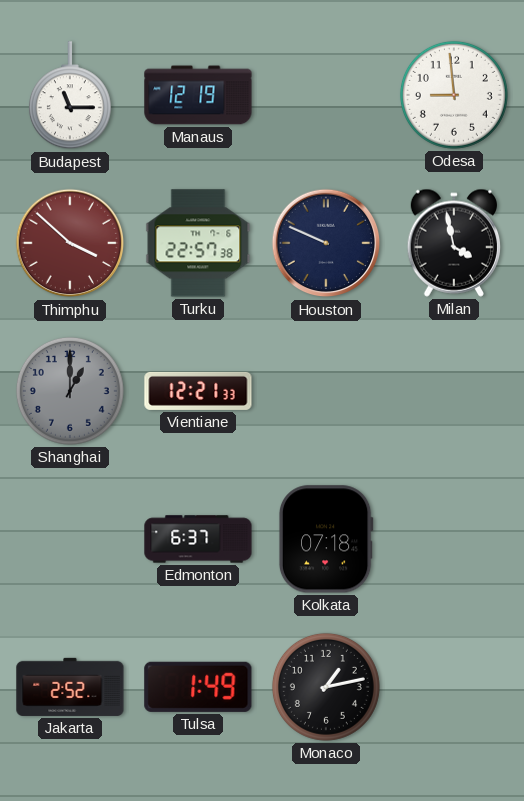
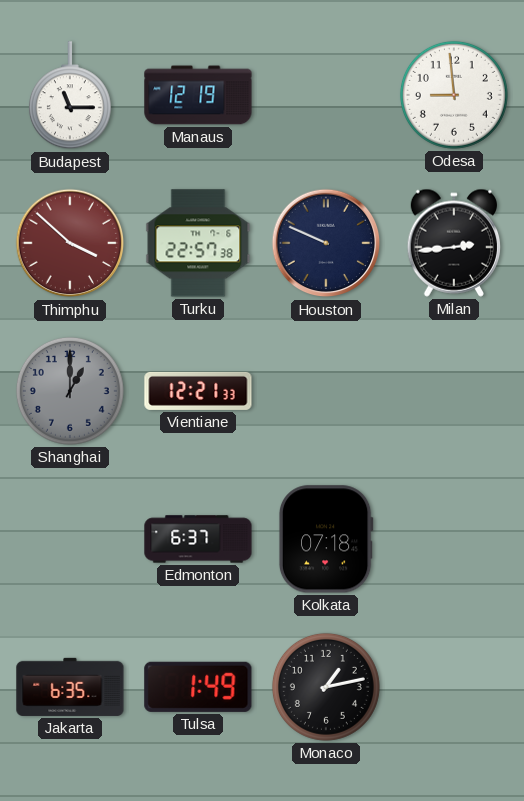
Milan: 3:58 -> 2:44
Jakarta: 2:52 -> 6:35
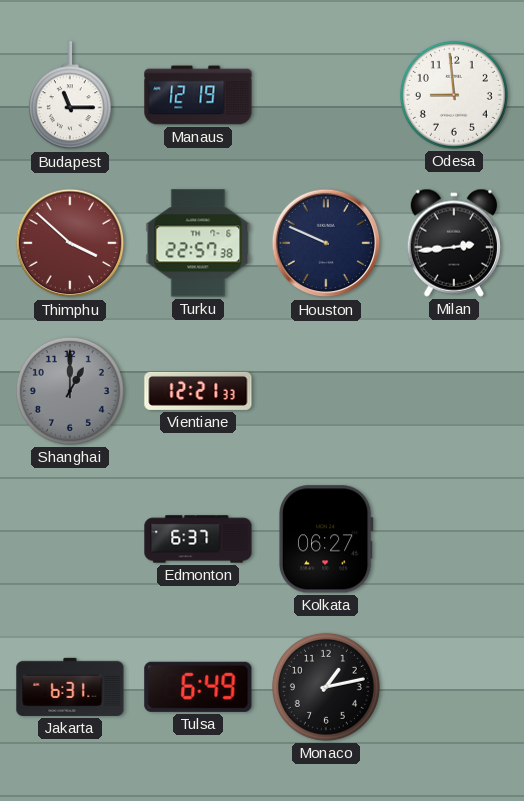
Kolkata: 07:18 -> 06:27
Jakarta: 6:35 -> 6:31
Tulsa: 1:49 -> 6:49
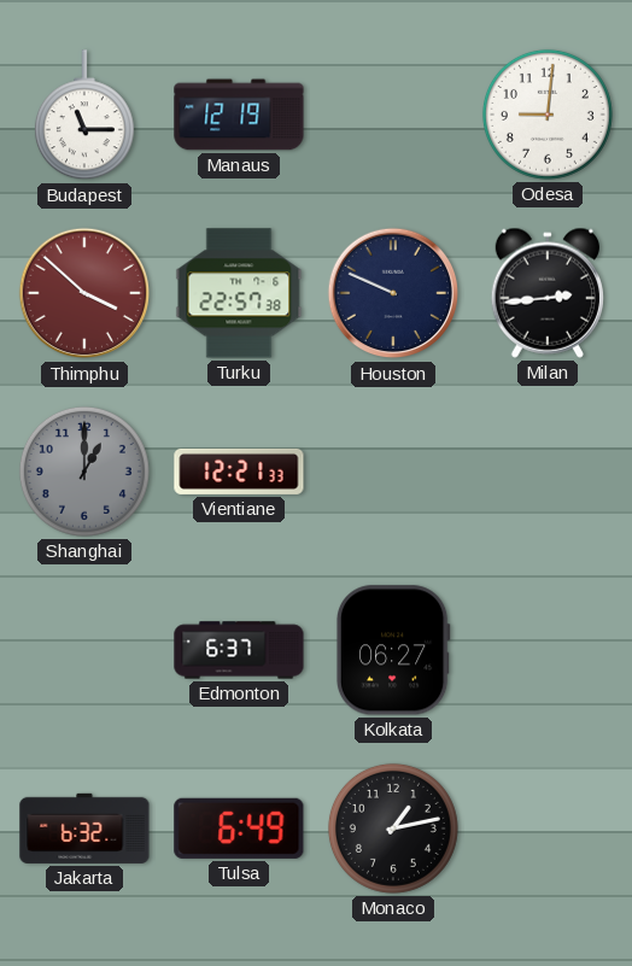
Odesa: 8:59 -> 9:01
Jakarta: 6:31 -> 6:32
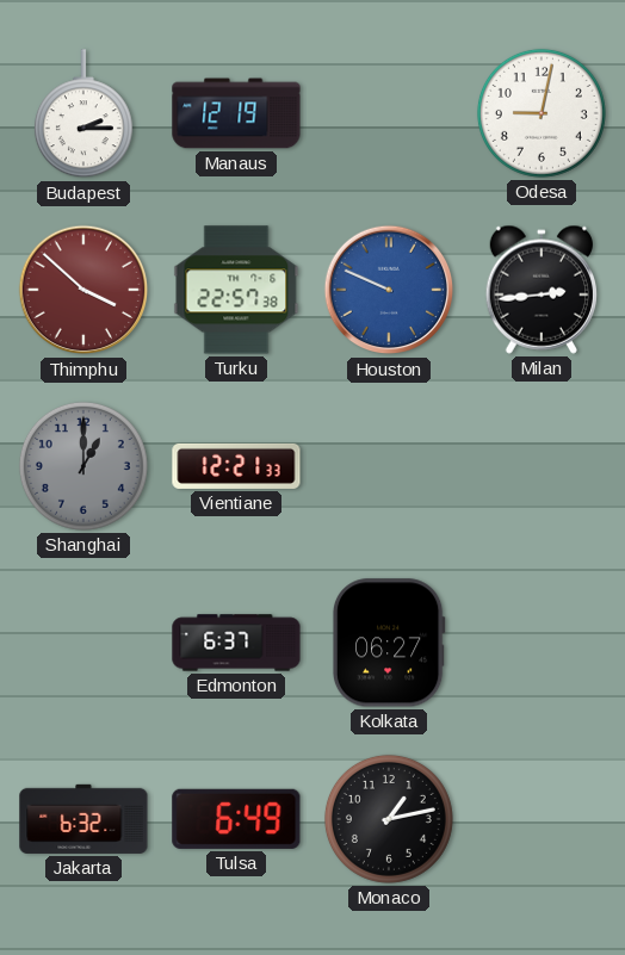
Budapest: 11:15 -> 2:15
Odesa: 9:01 -> 9:02
Houston dial: navy -> blue
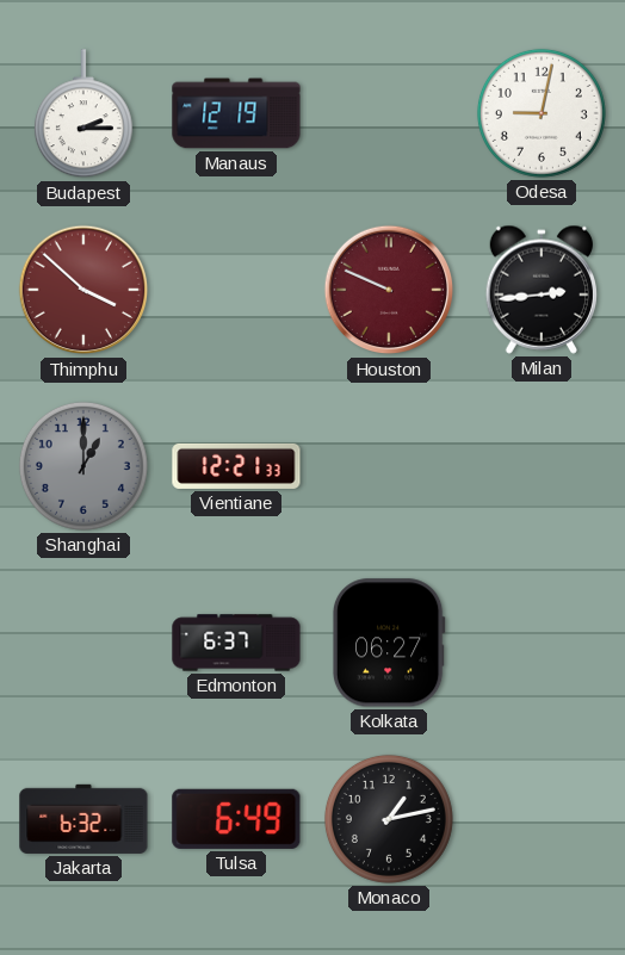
Turku: 22:57 -> none
Houston dial: blue -> burgundy
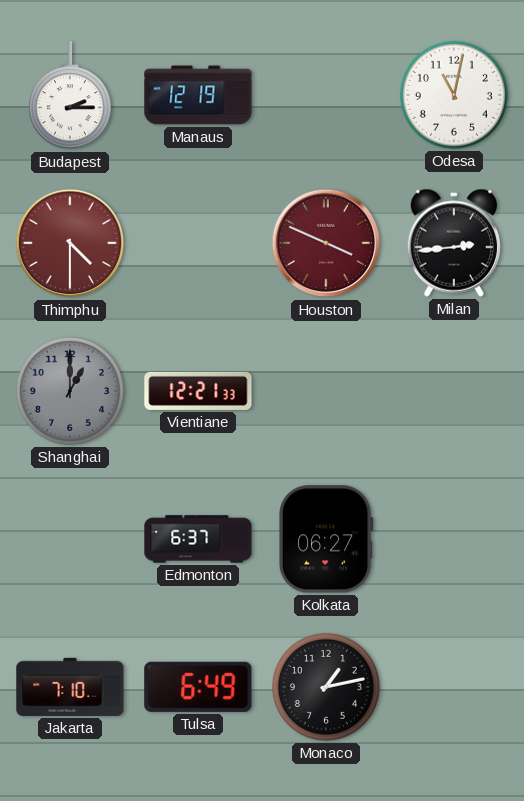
Odesa: 9:02 -> 11:02
Thimphu: 3:52 -> 4:30
Houston: 9:49 -> 3:49
Jakarta: 6:32 -> 7:10
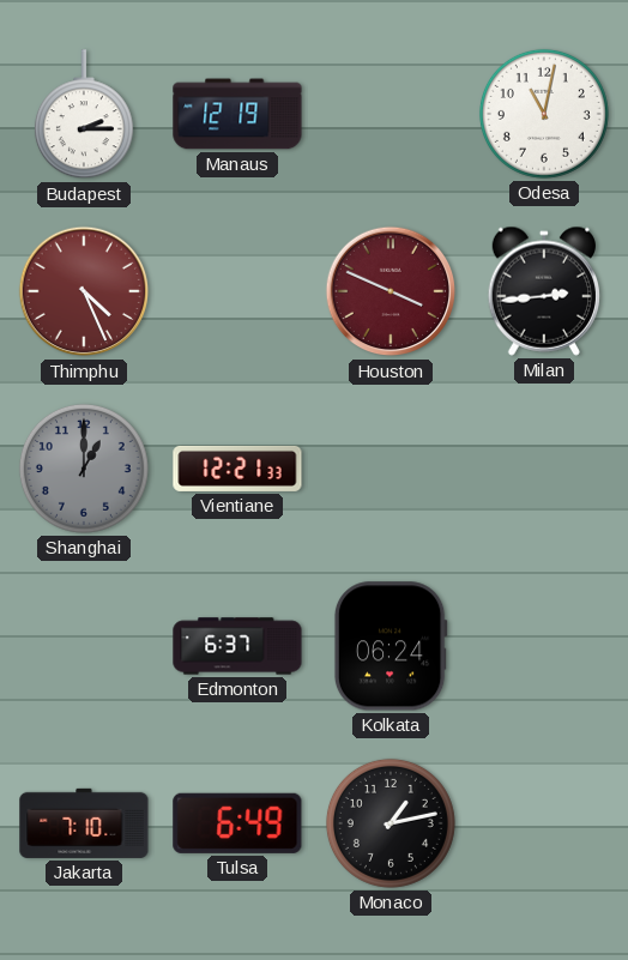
Thimphu: 4:30 -> 4:26
Kolkata: 06:27 -> 06:24
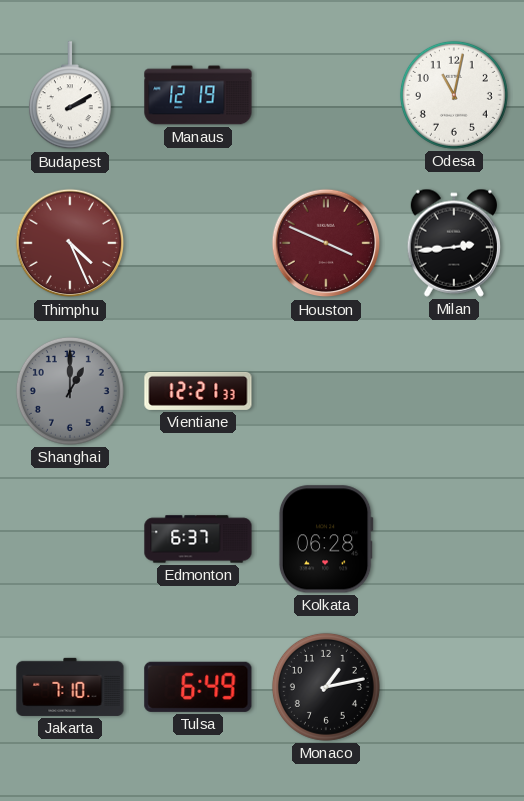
Budapest: 2:15 -> 2:10
Kolkata: 06:24 -> 06:28
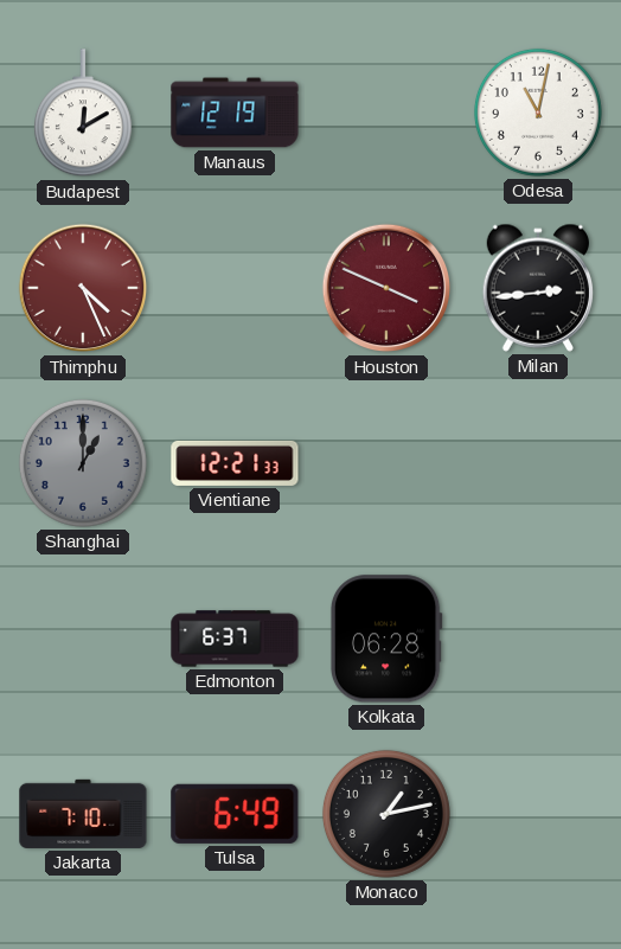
Budapest: 2:10 -> 12:10
